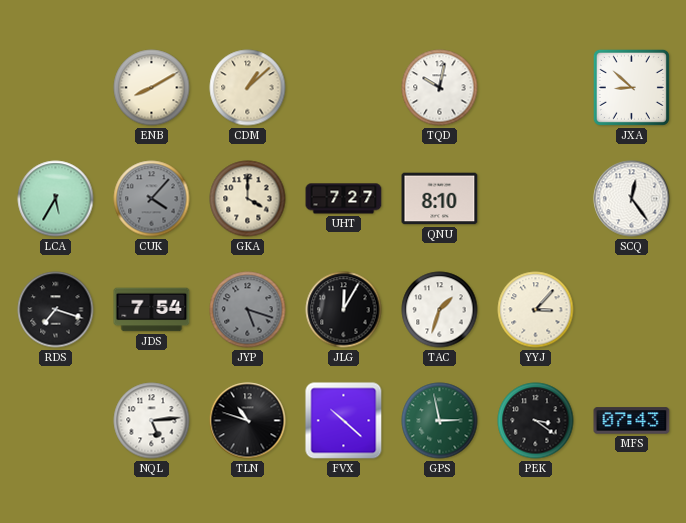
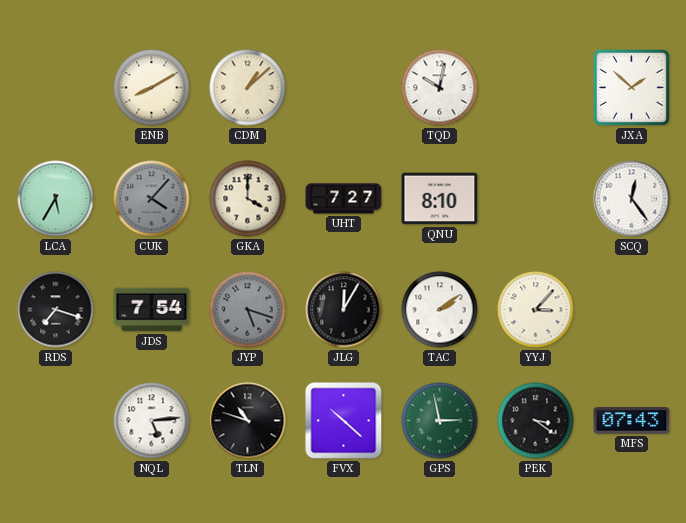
JXA: 8:52 -> 1:52
TAC: 1:33 -> 2:09
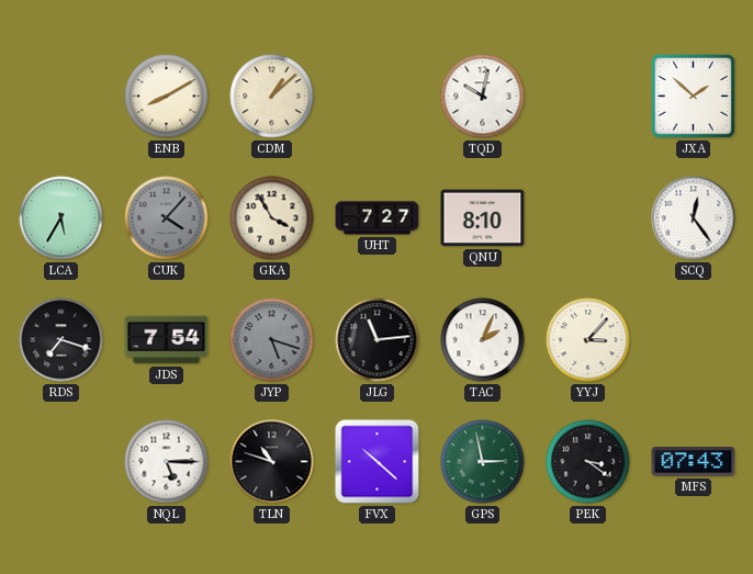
GKA: 4:00 -> 3:55
JLG: 12:05 -> 11:14
TAC: 2:09 -> 2:04
NQL: 5:14 -> 5:15
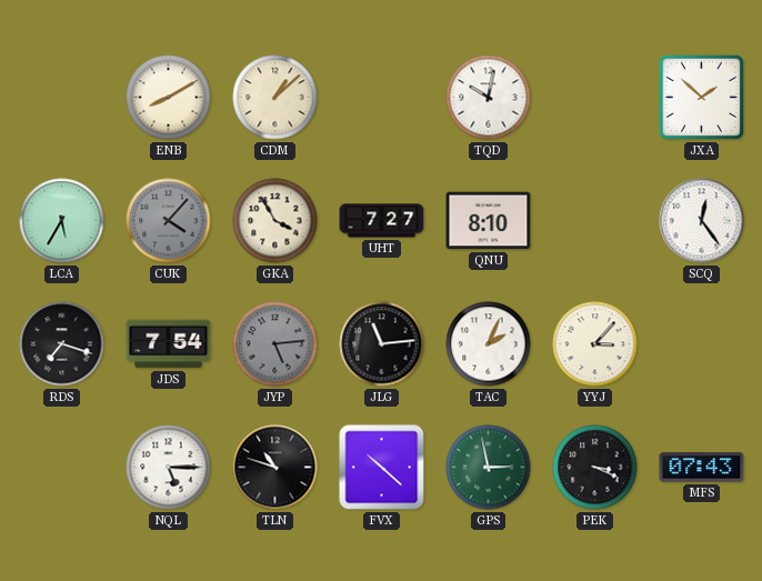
JYP: 5:18 -> 5:14
PEK: 3:21 -> 3:19
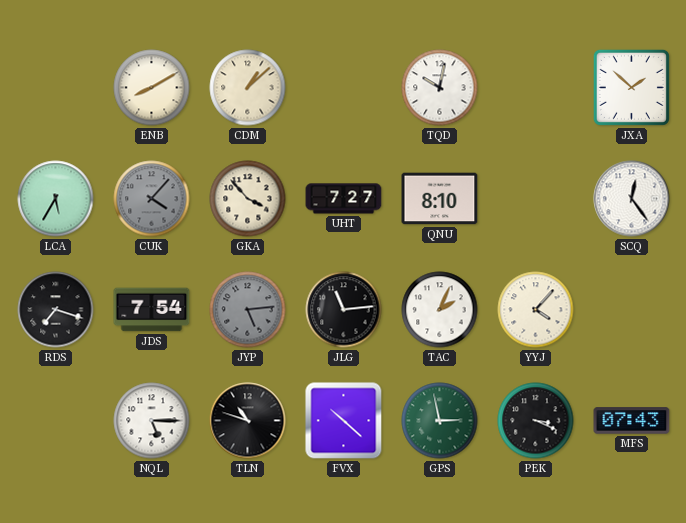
GKA: 3:55 -> 3:53
YYJ: 3:07 -> 4:07
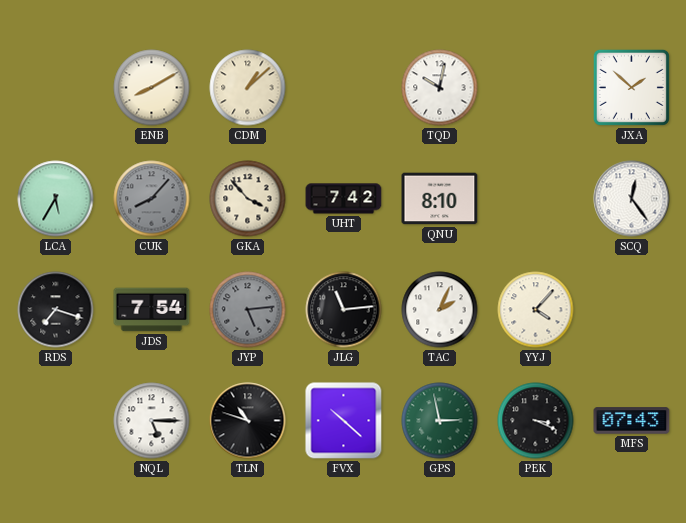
CUK: 4:07 -> 8:07
UHT: 7:27 -> 7:42
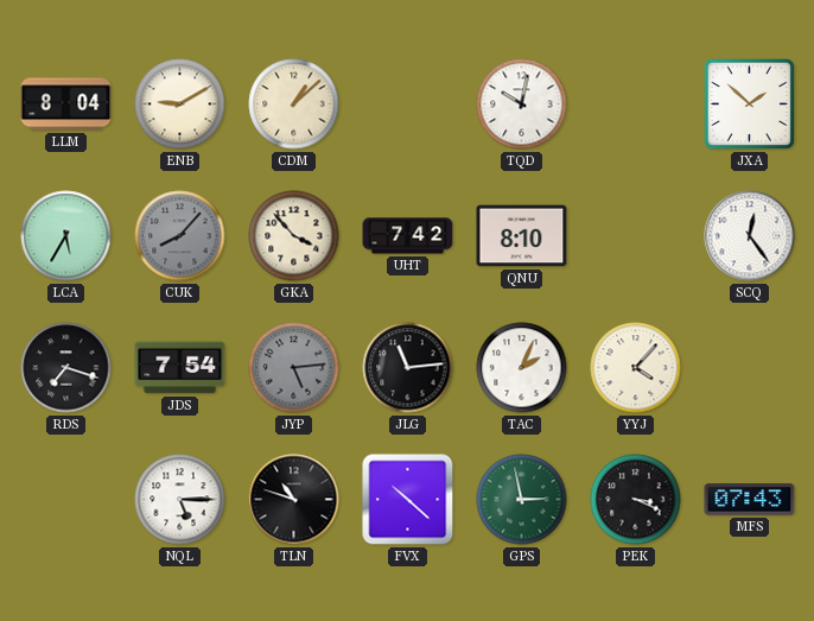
LLM: none -> 8:04
ENB: 8:10 -> 9:10
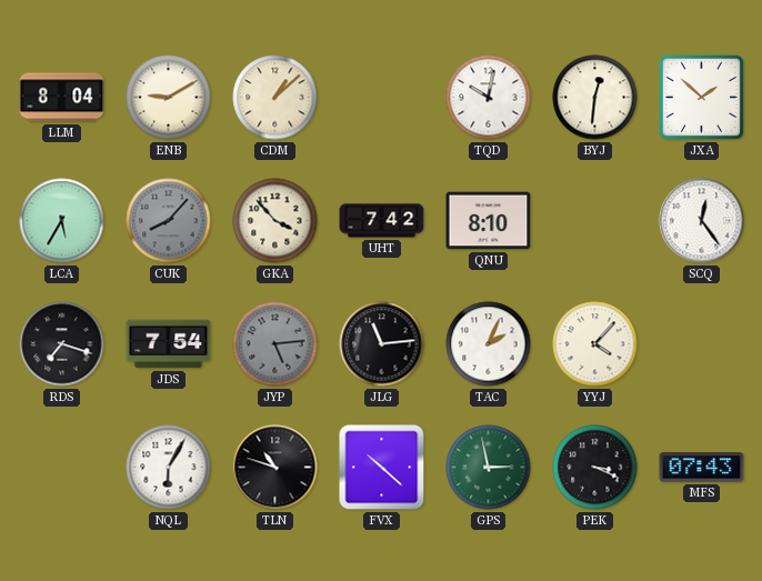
BYJ: none -> 12:31
NQL: 5:15 -> 6:05
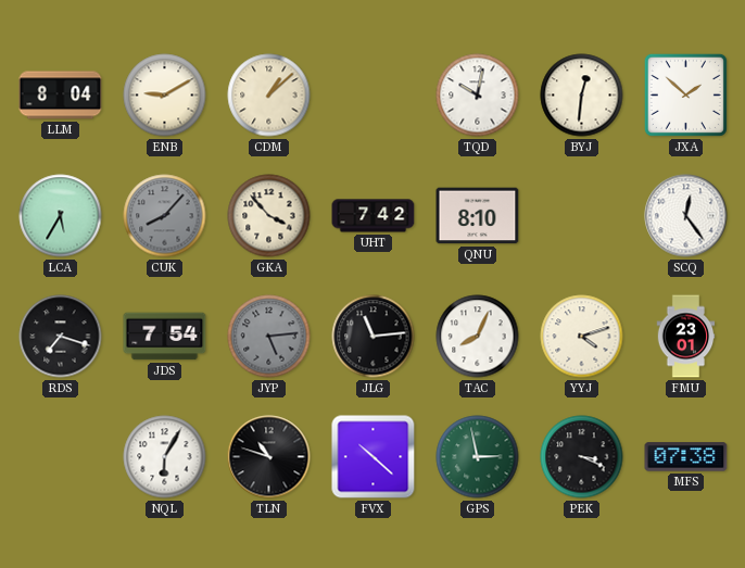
TAC: 2:04 -> 8:04
YYJ: 4:07 -> 4:12
FMU: none -> 23:01
MFS: 07:43 -> 07:38
